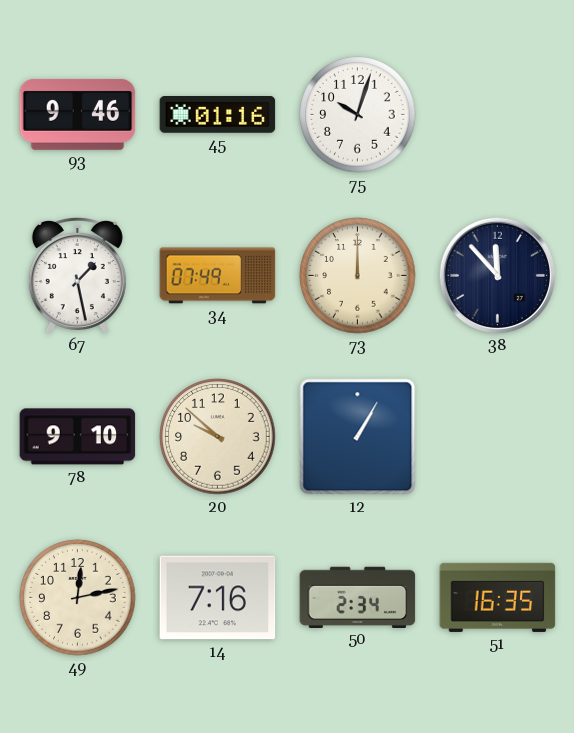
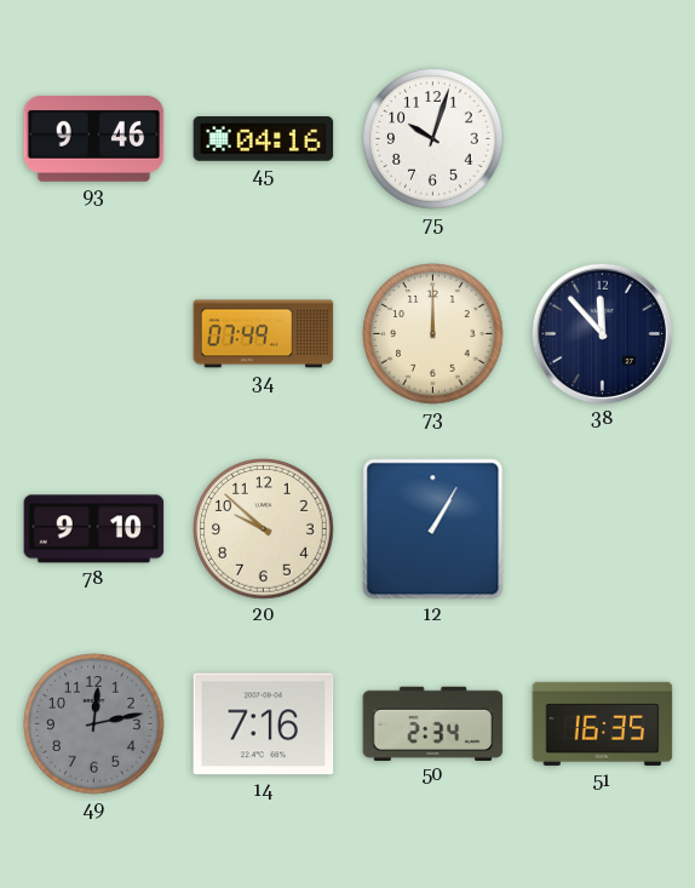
45: 01:16 -> 04:16
67: 1:28 -> none
49 dial: cream -> grey
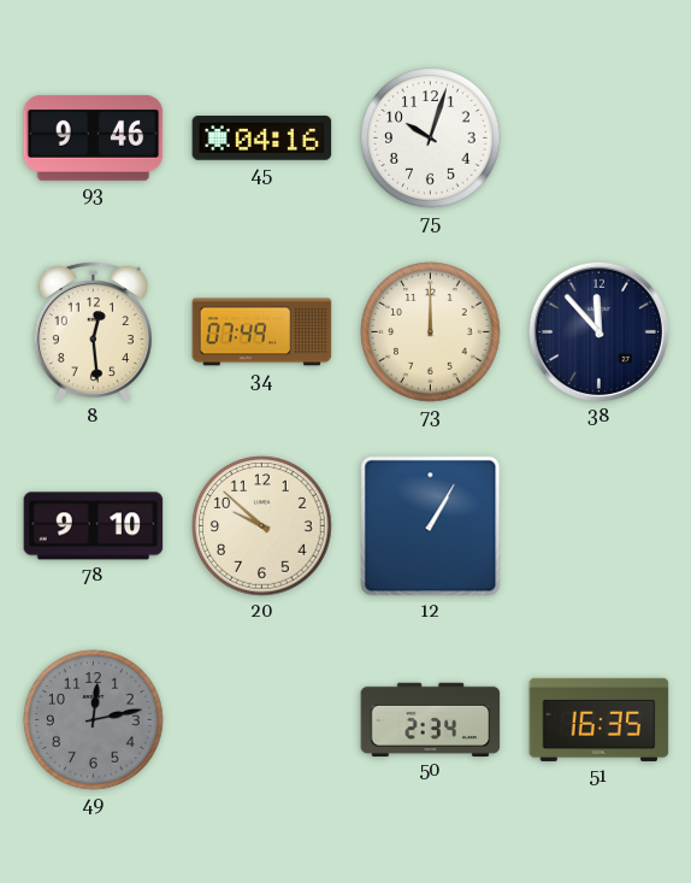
8: none -> 12:29
14: 7:16 -> none
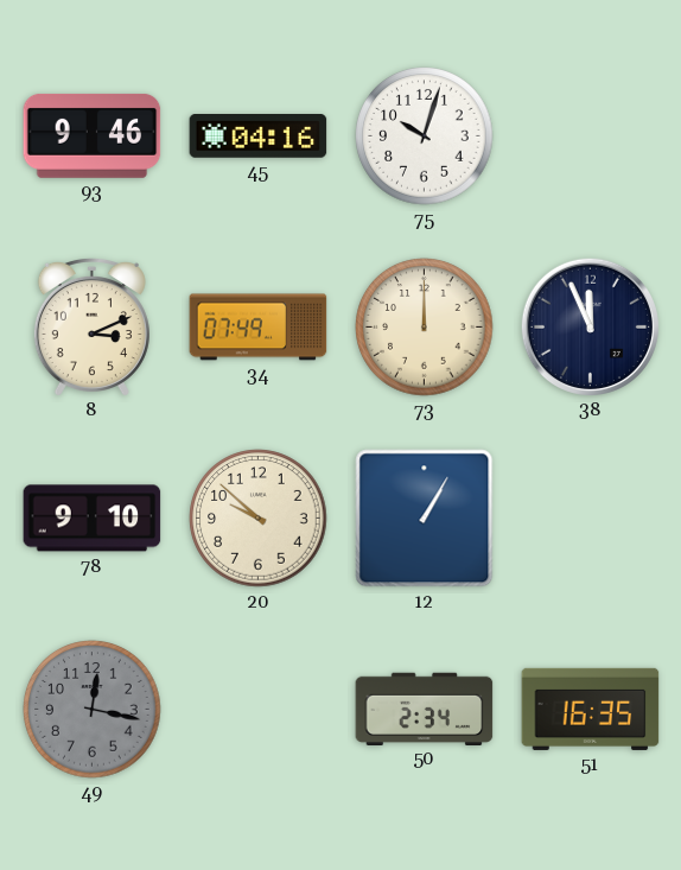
8: 12:29 -> 3:11
38: 11:53 -> 11:56
49: 12:13 -> 12:17
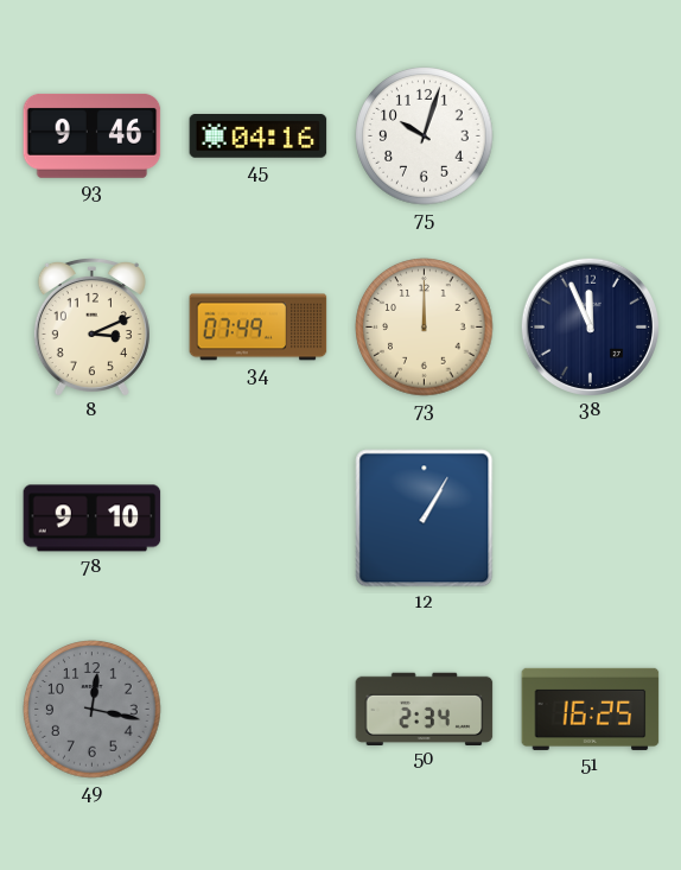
20: 9:52 -> none
51: 16:35 -> 16:25
